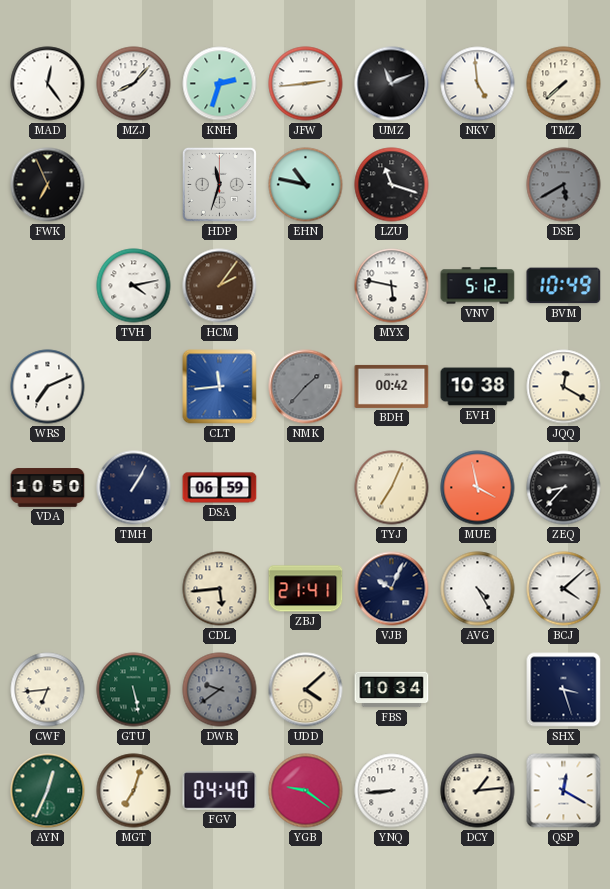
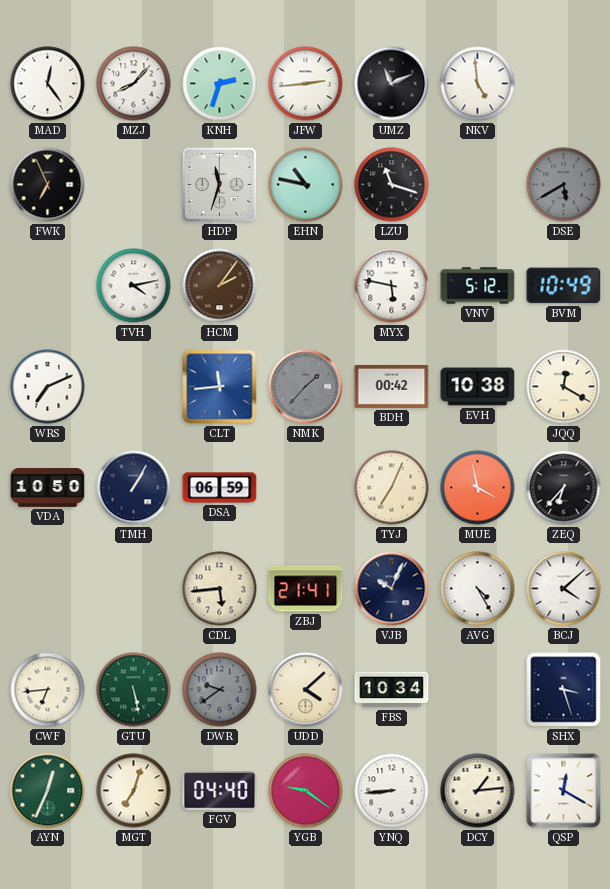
TMZ: 7:38 -> none
ZEQ: 8:37 -> 6:37
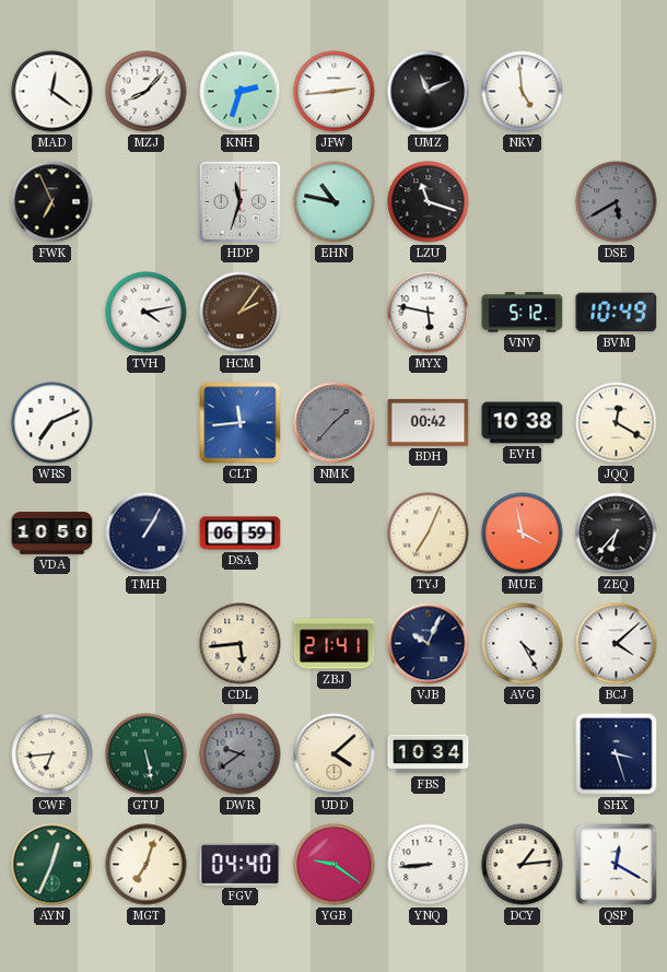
MAD: 12:24 -> 12:21
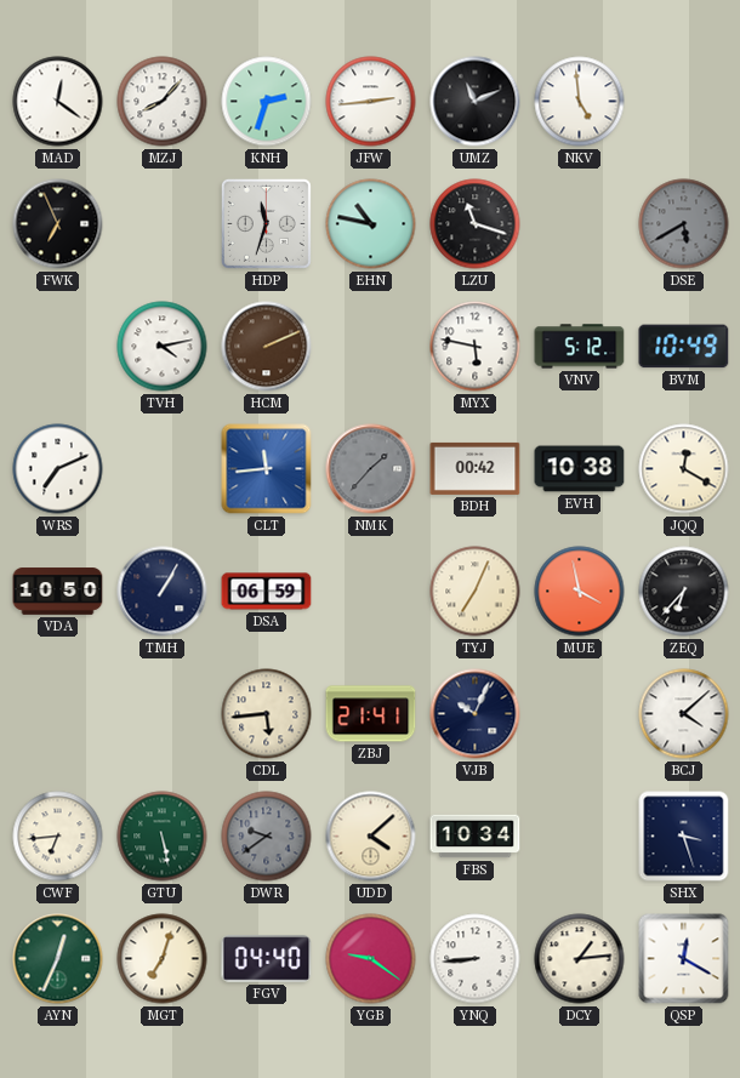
HCM: 2:06 -> 2:11
AVG: 4:25 -> none
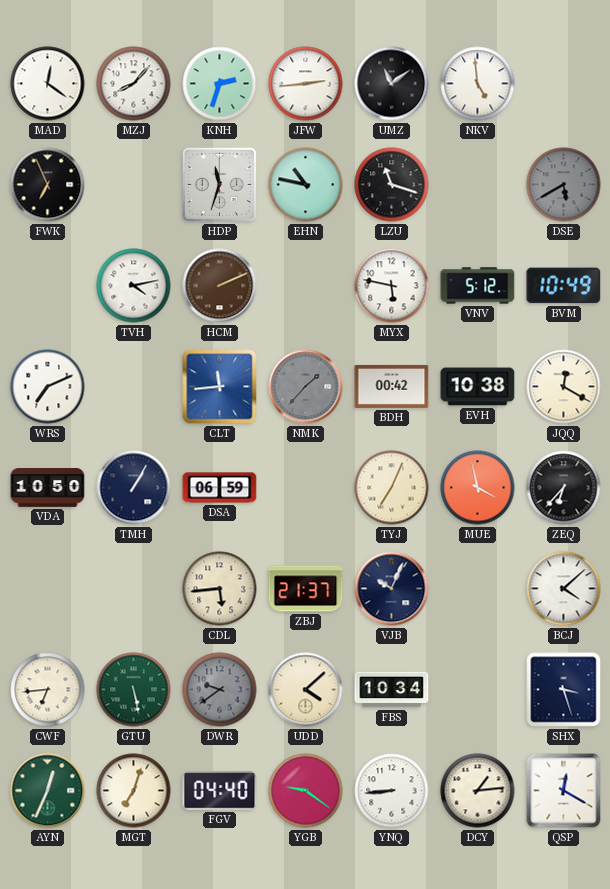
UMZ: 11:11 -> 11:09
ZBJ: 21:41 -> 21:37
